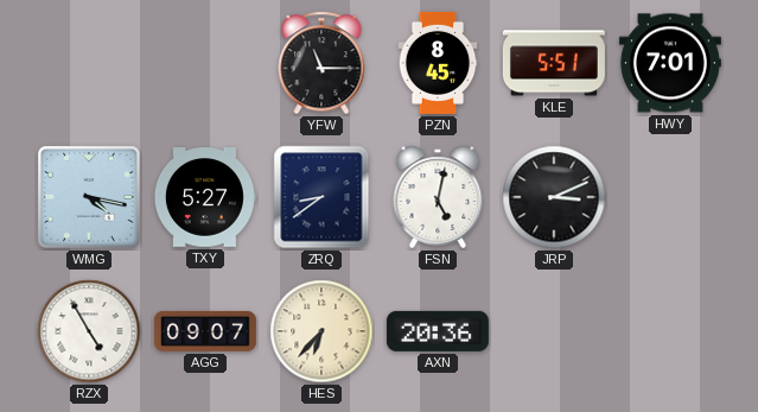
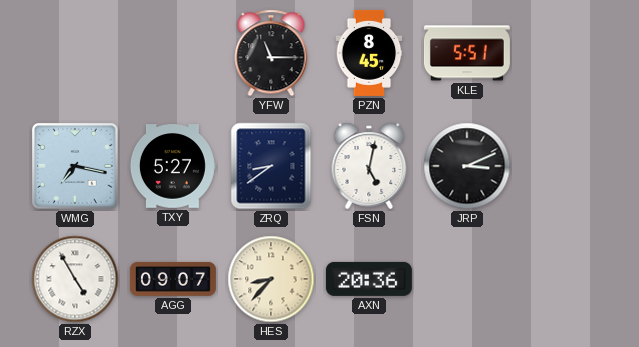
HWY: 7:01 -> none
WMG: 4:17 -> 7:17
HES: 6:37 -> 8:37
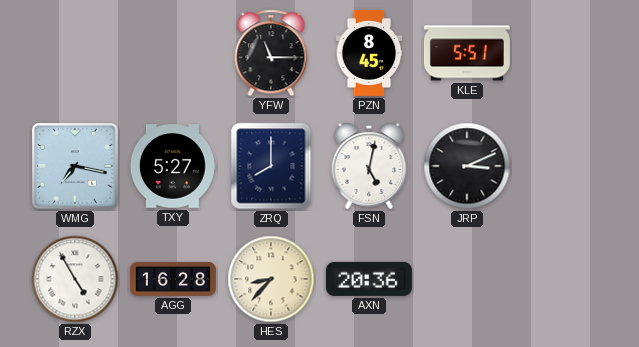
ZRQ: 8:39 -> 8:00
AGG: 09:07 -> 16:28
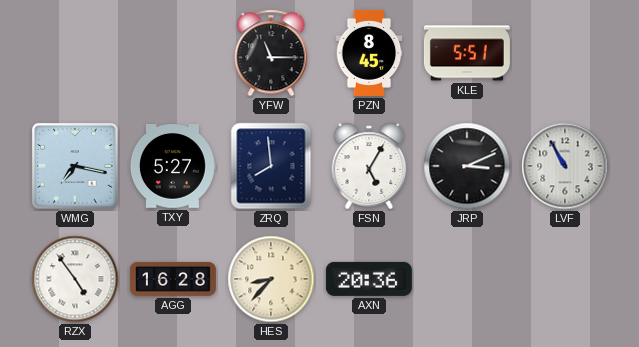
ZRQ: 8:00 -> 7:59
FSN: 5:02 -> 5:05
LVF: none -> 10:55
RZX: 4:55 -> 4:54
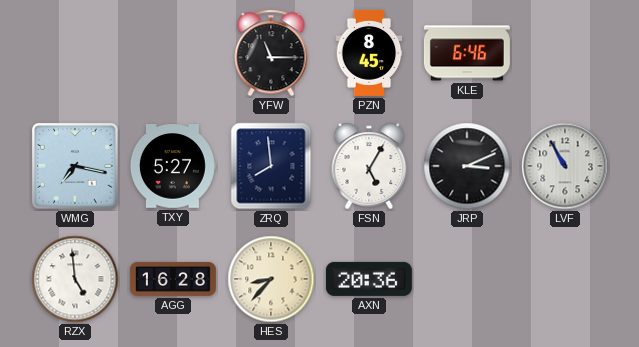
KLE: 5:51 -> 6:46
RZX: 4:54 -> 4:59
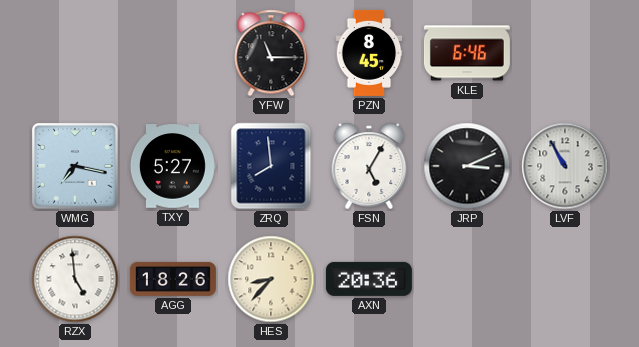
AGG: 16:28 -> 18:26
